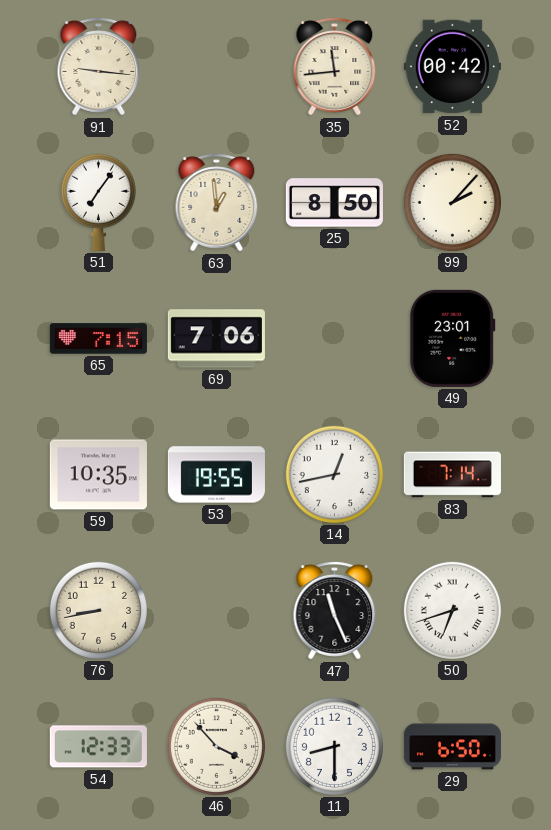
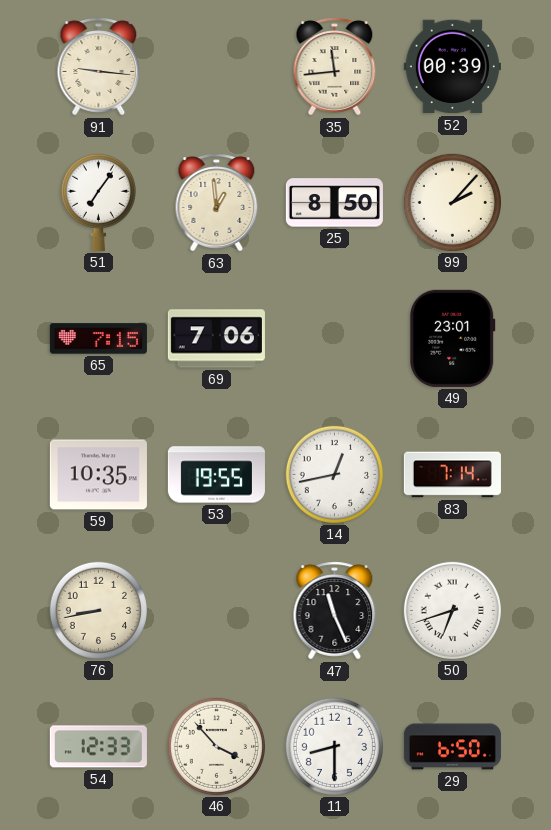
52: 00:42 -> 00:39
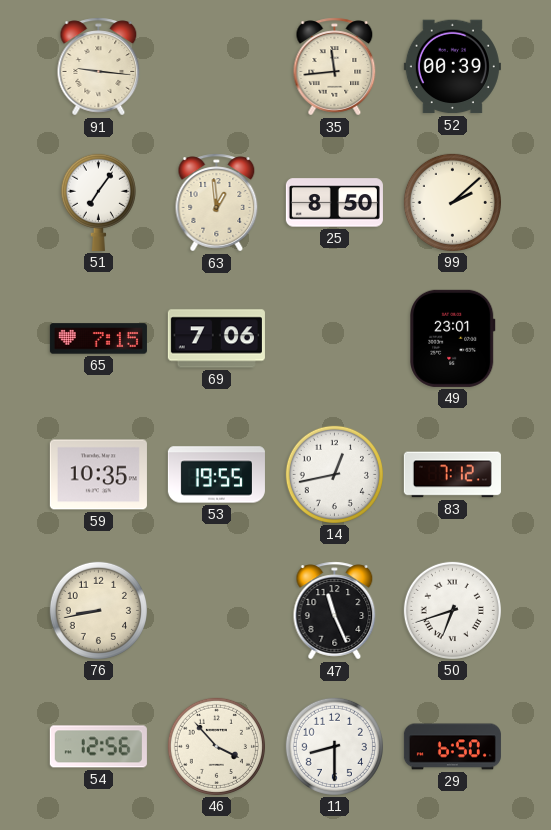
99: 2:07 -> 2:08
83: 7:14 -> 7:12
54: 12:33 -> 12:56
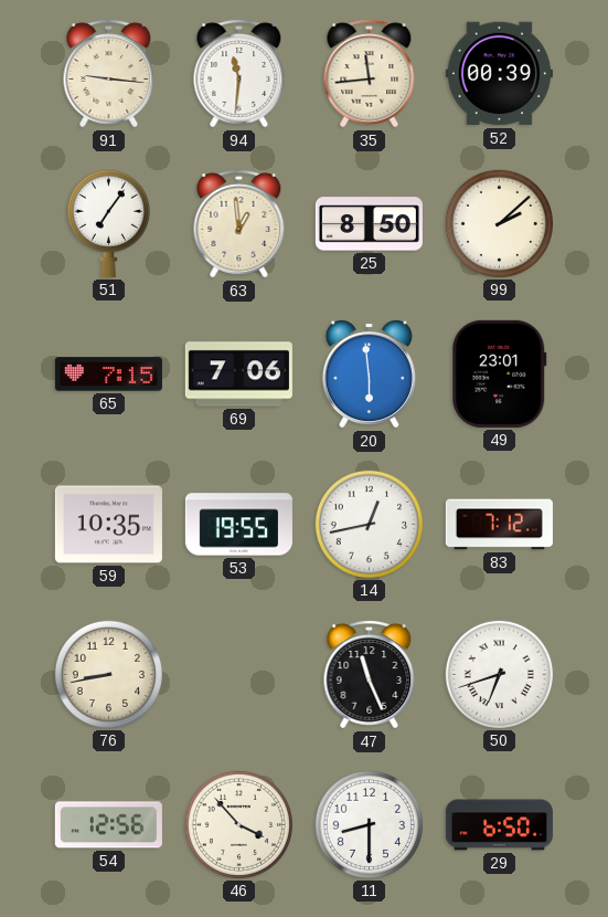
94: none -> 11:31
20: none -> 5:59
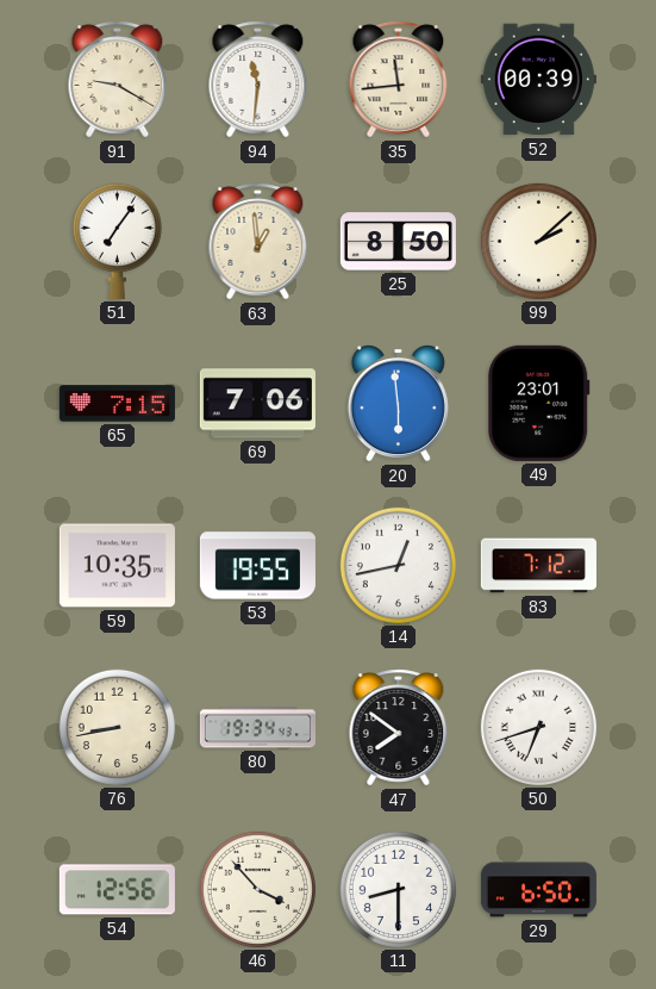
91: 9:16 -> 9:20
80: none -> 19:34
47: 11:26 -> 7:51
